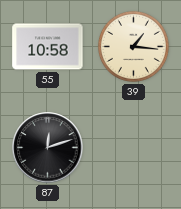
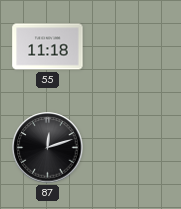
55: 10:58 -> 11:18
39: 1:16 -> none
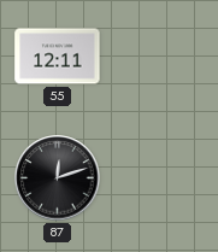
55: 11:18 -> 12:11
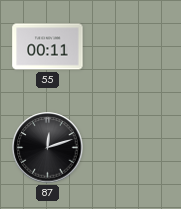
55: 12:11 -> 00:11
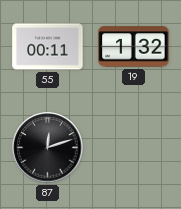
19: none -> 1:32
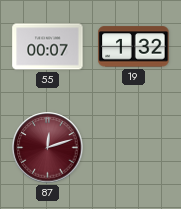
55: 00:11 -> 00:07
87 dial: black -> burgundy
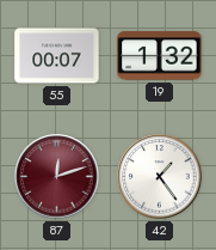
42: none -> 1:24
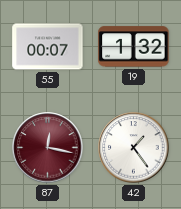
87: 12:12 -> 12:17
